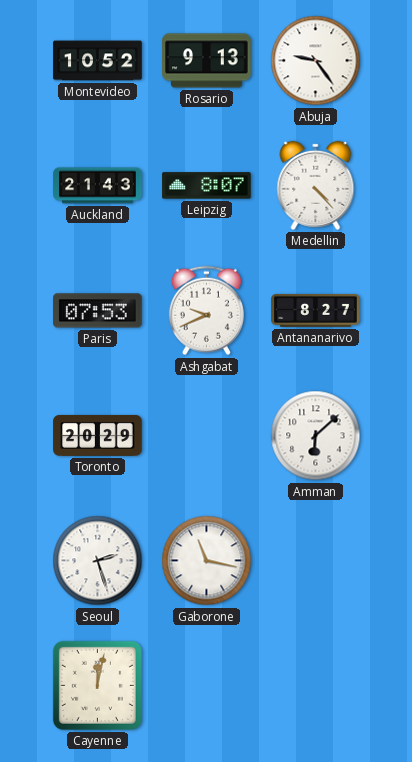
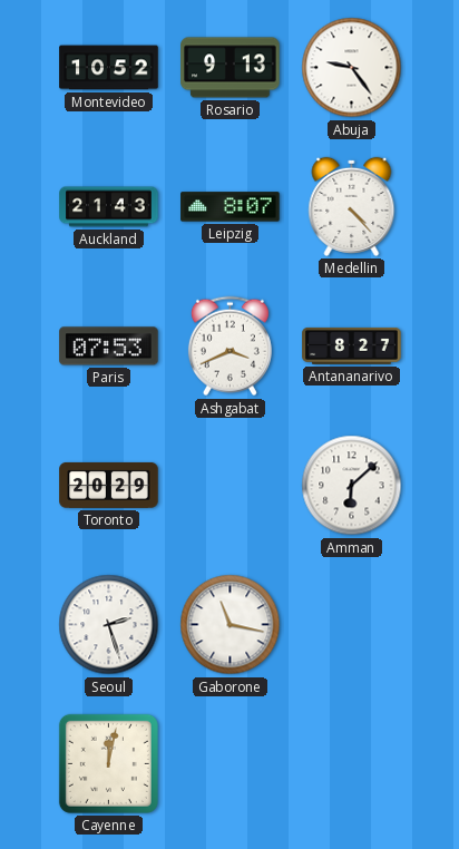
Ashgabat: 9:41 -> 3:41
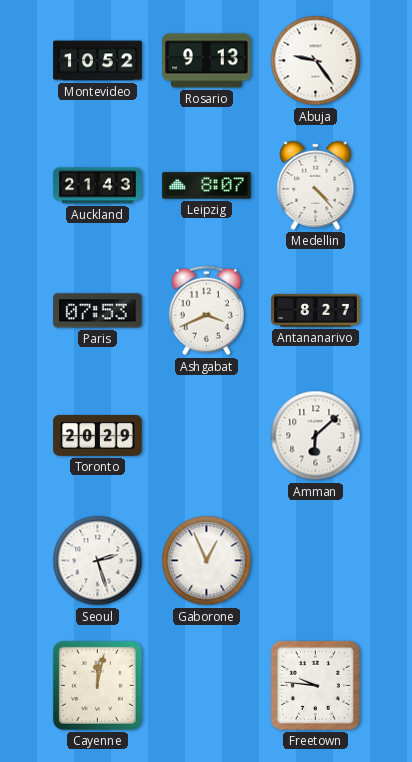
Gaborone: 11:17 -> 12:56
Freetown: none -> 9:46
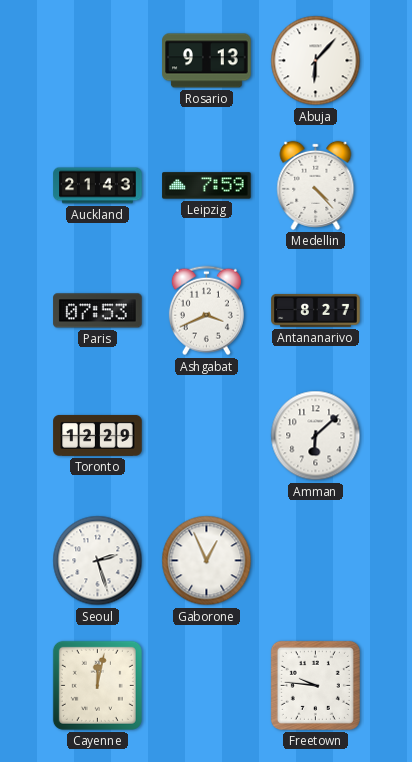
Montevideo: 10:52 -> none
Abuja: 9:24 -> 6:07
Leipzig: 8:07 -> 7:59
Toronto: 20:29 -> 12:29
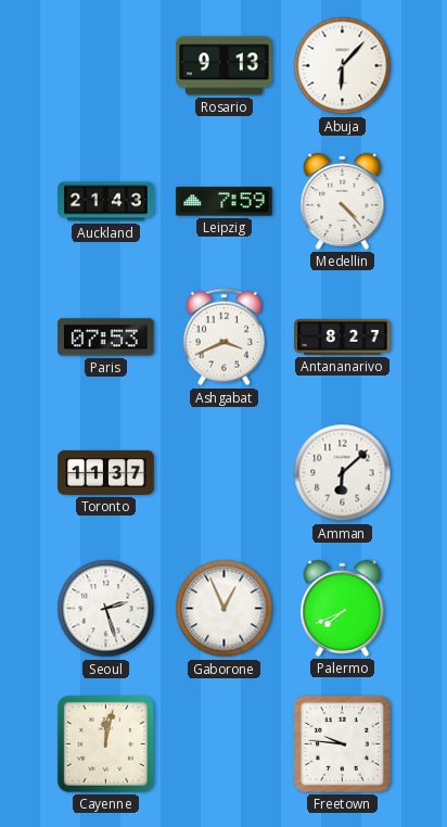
Toronto: 12:29 -> 11:37
Palermo: none -> 7:41
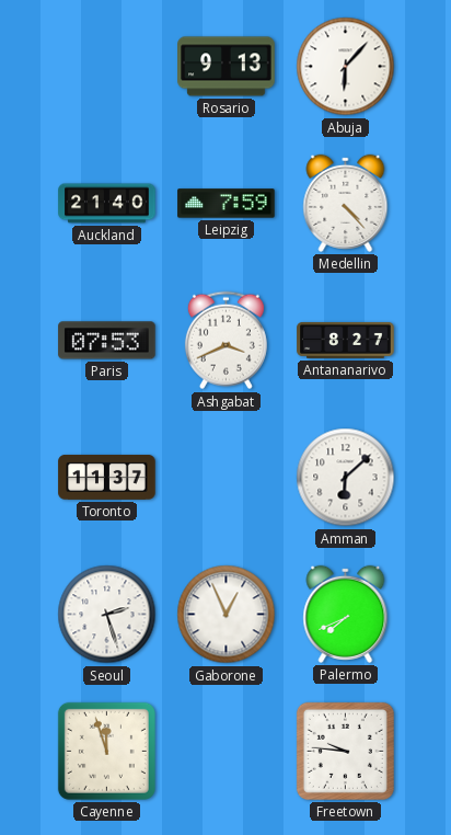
Auckland: 21:43 -> 21:40
Cayenne: 12:02 -> 11:57
